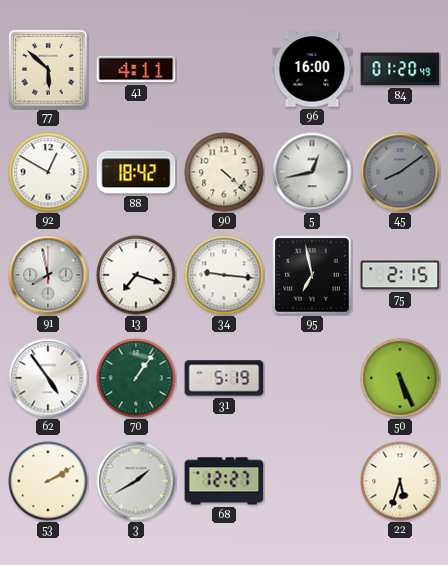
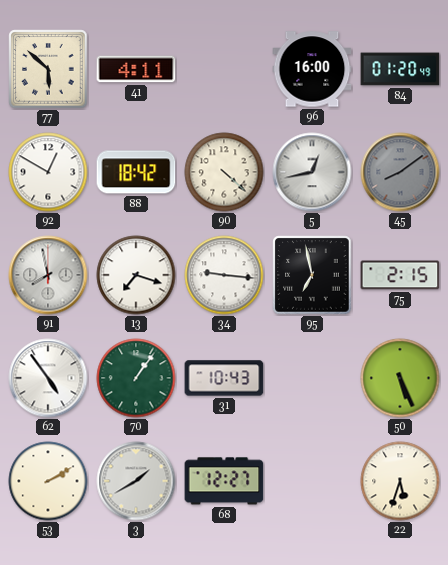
31: 5:19 -> 10:43
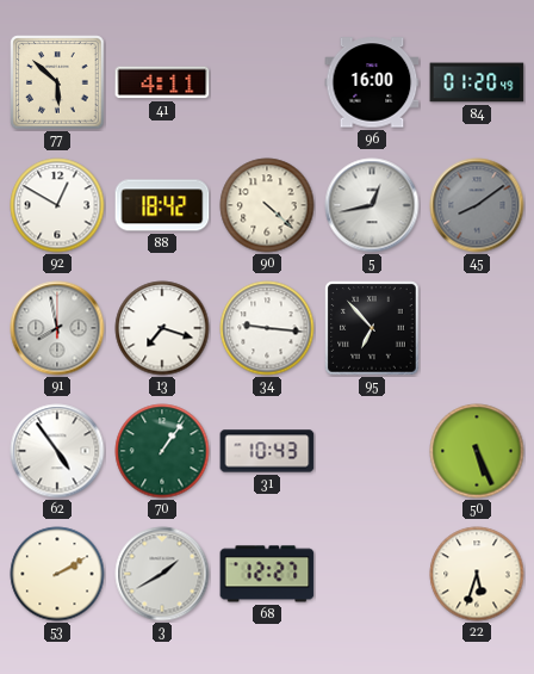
95: 6:58 -> 6:53
75: 2:15 -> none
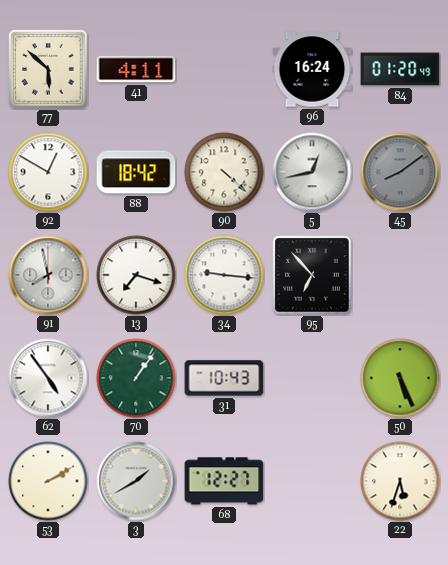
96: 16:00 -> 16:24
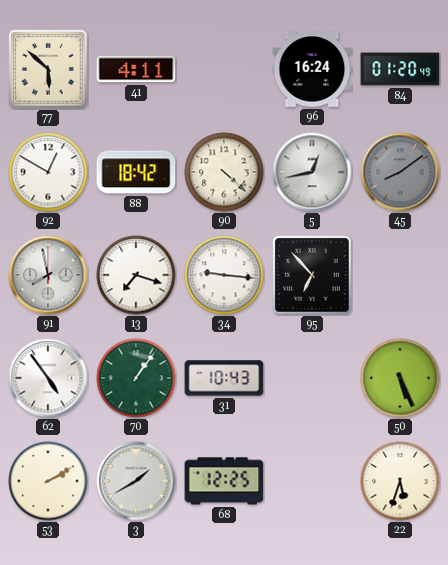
68: 12:27 -> 12:25
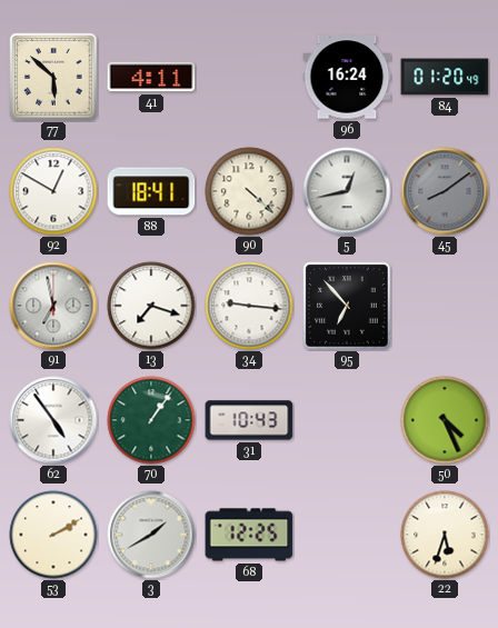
88: 18:42 -> 18:41
91: 7:58 -> 6:58
50: 5:26 -> 4:26
